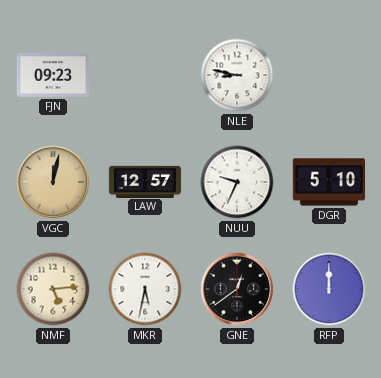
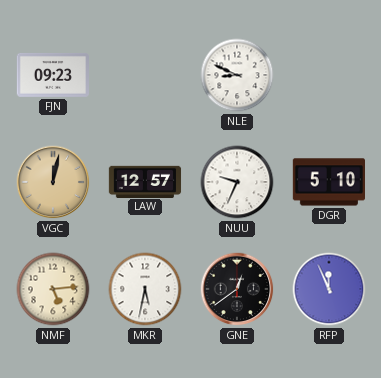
NLE: 8:47 -> 8:49
RFP: 12:00 -> 11:56
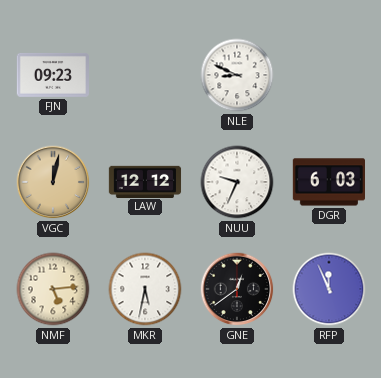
LAW: 12:57 -> 12:12
DGR: 5:10 -> 6:03
